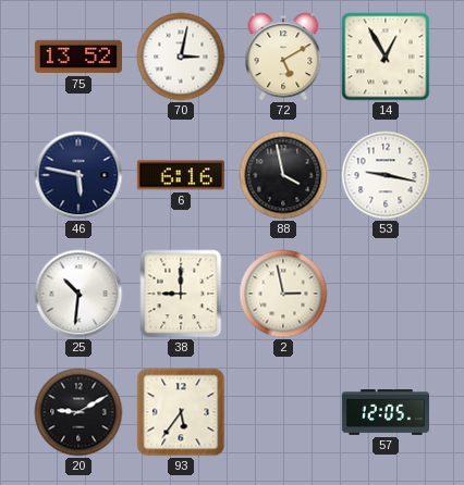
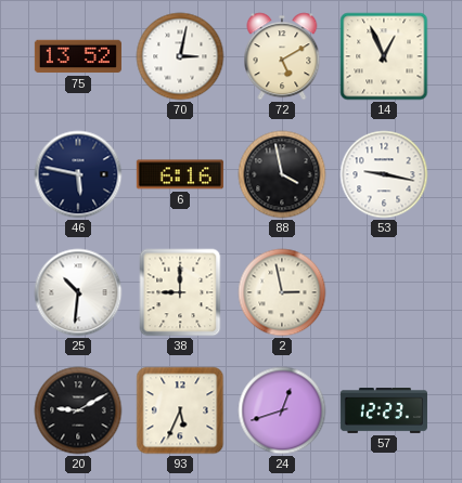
14: 12:55 -> 12:56
93: 5:36 -> 5:34
24: none -> 12:42
57: 12:05 -> 12:23
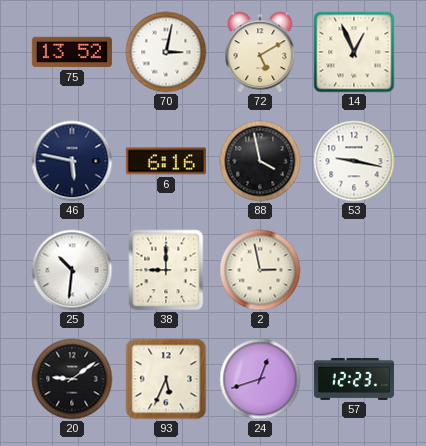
20: 9:10 -> 9:09
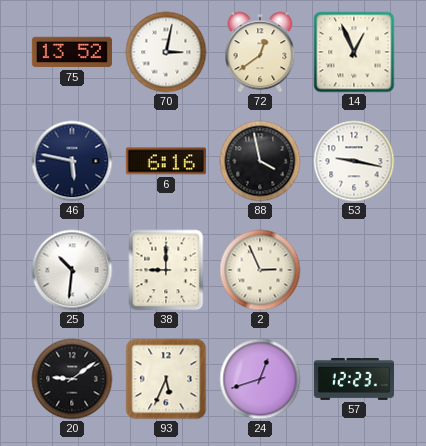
72: 5:10 -> 12:39
2: 2:58 -> 2:56
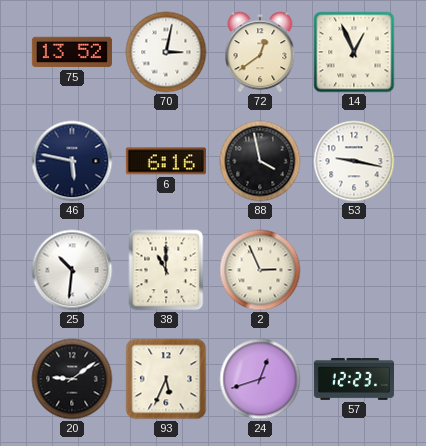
38: 9:00 -> 11:00
